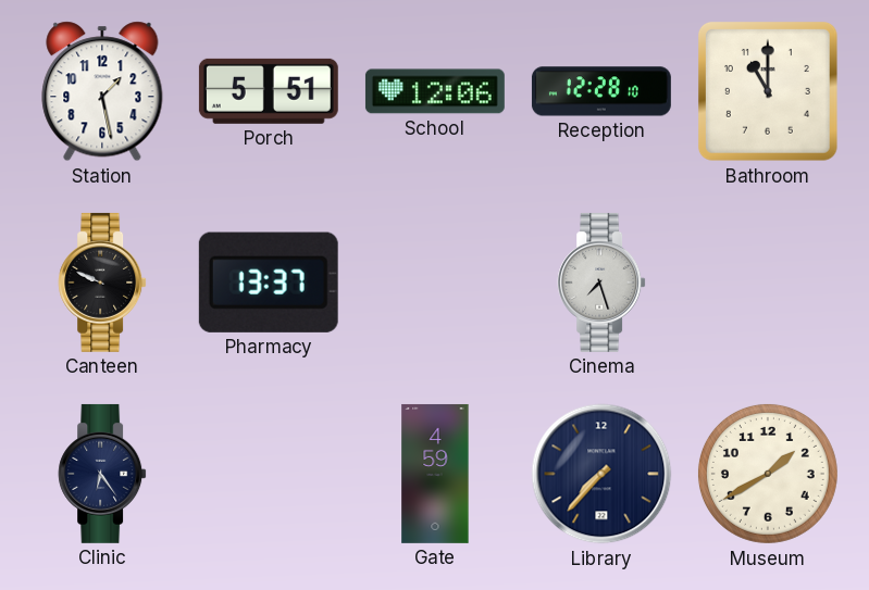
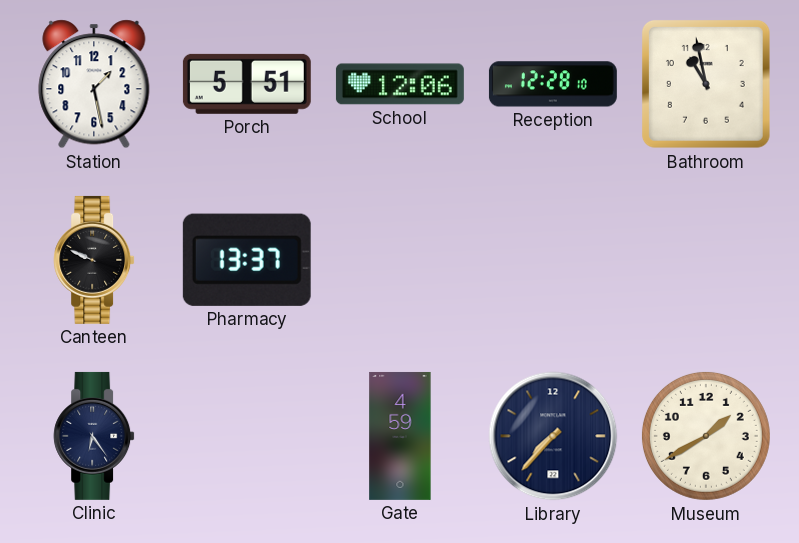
Bathroom: 11:00 -> 10:58
Cinema: 7:27 -> none
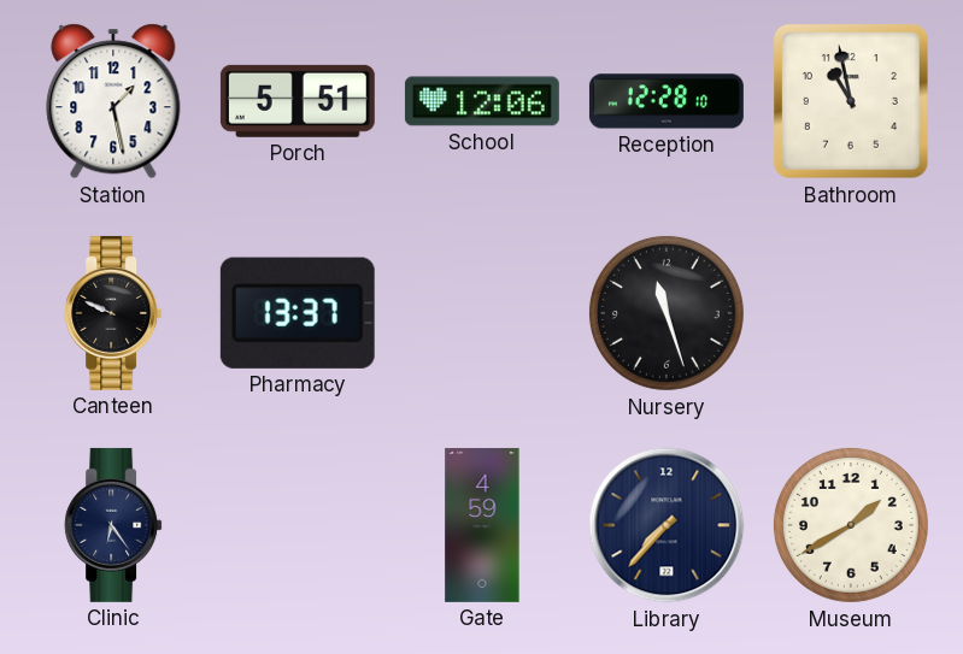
Nursery: none -> 11:27
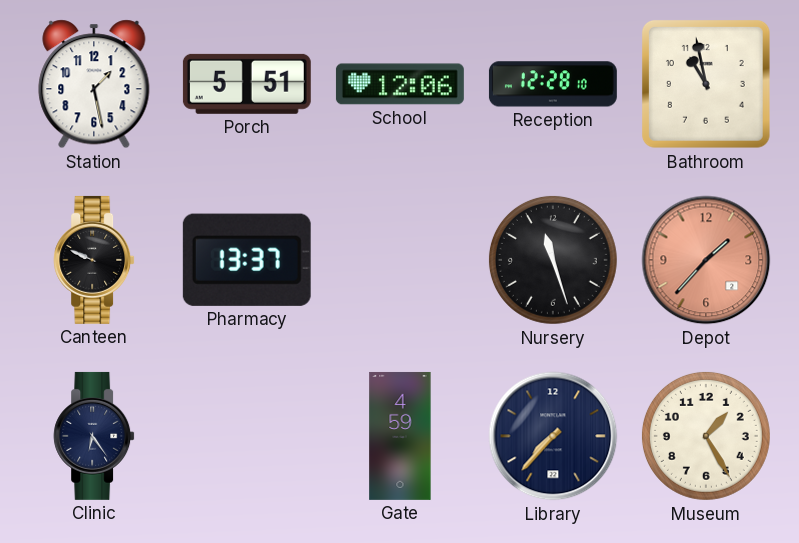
Depot: none -> 1:37
Museum: 1:40 -> 1:25
